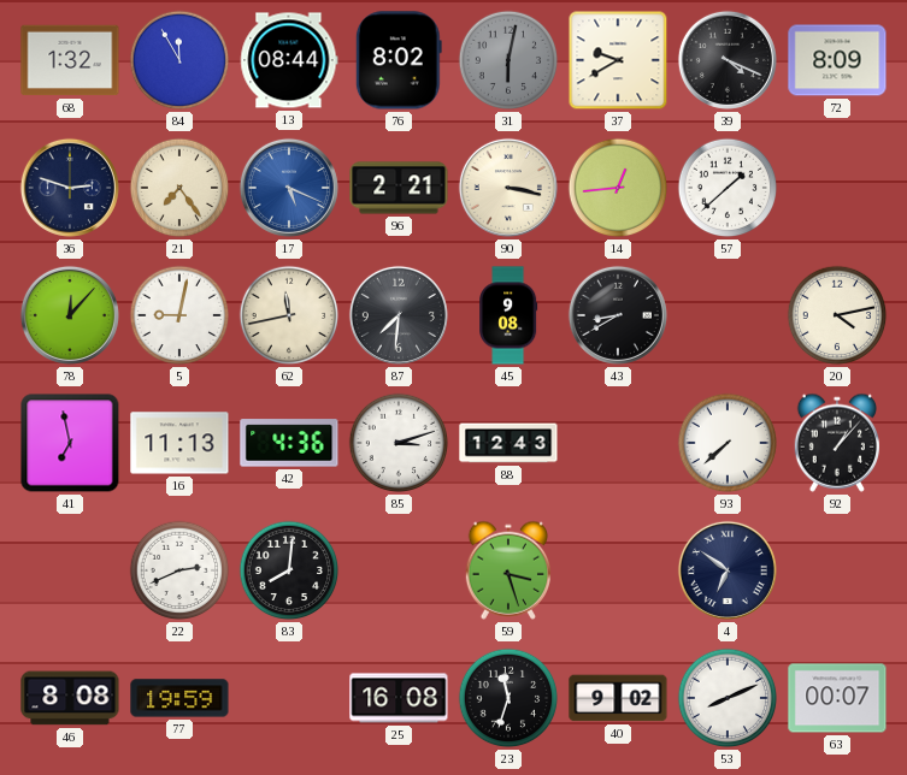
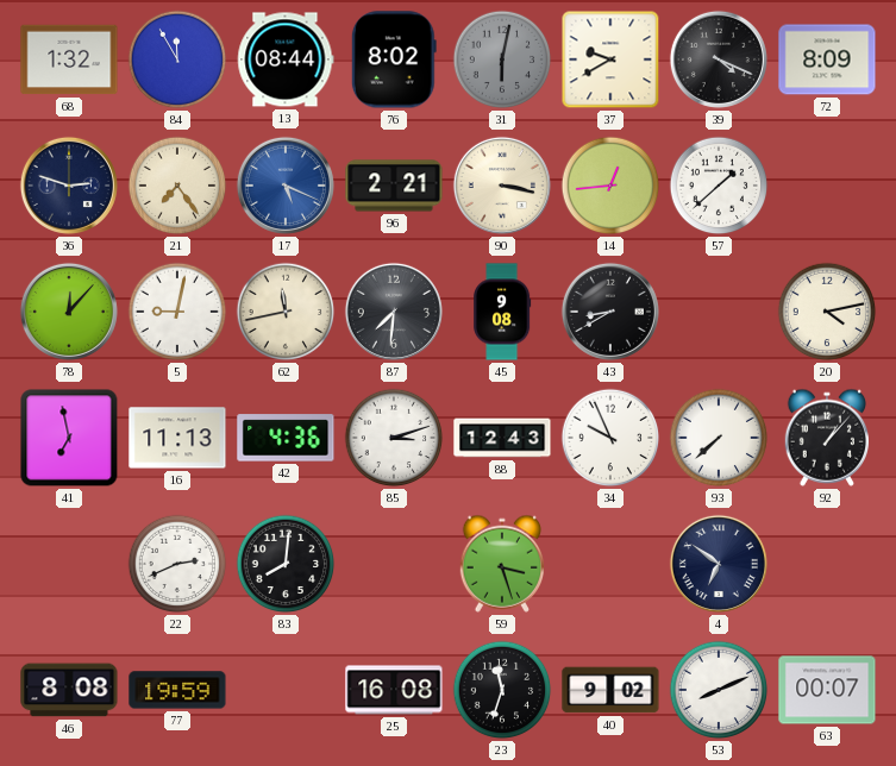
34: none -> 9:56
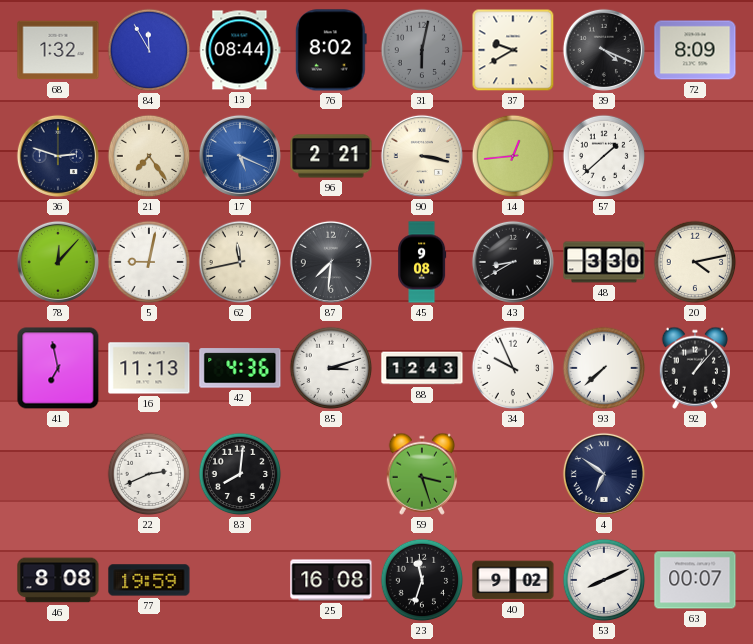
48: none -> 3:30
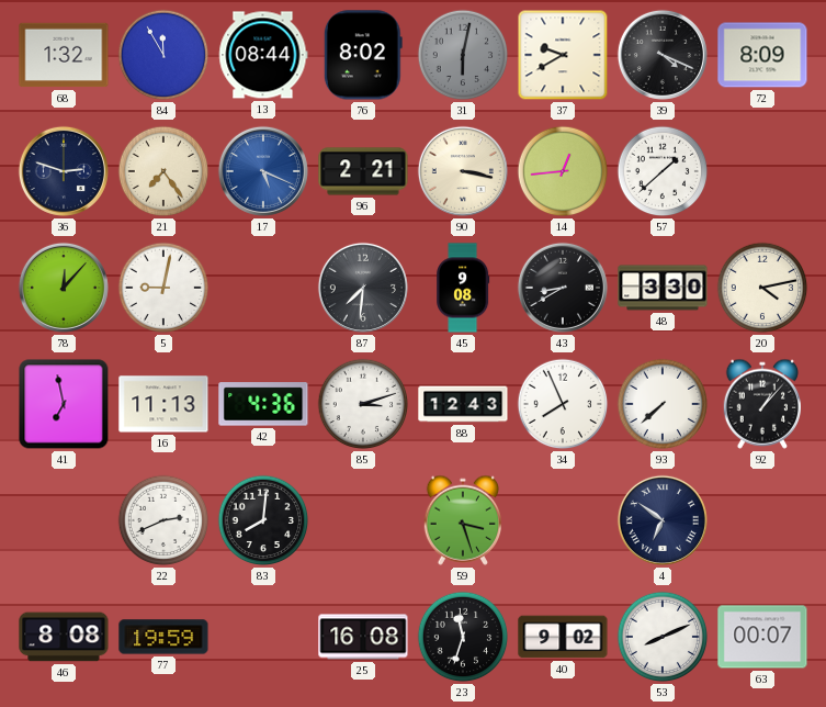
62: 11:43 -> none
34: 9:56 -> 7:56
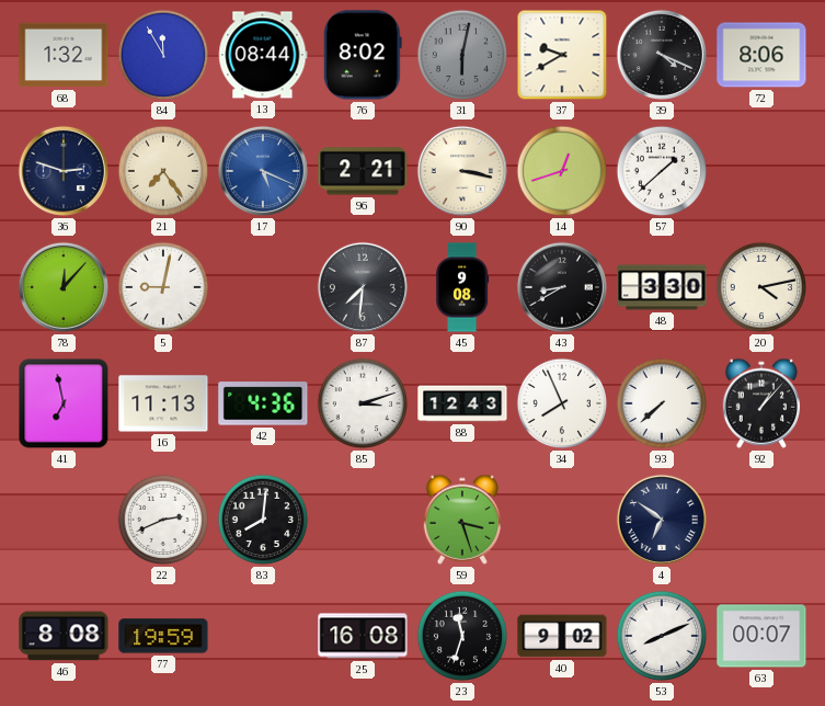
72: 8:09 -> 8:06
14: 12:44 -> 12:42
